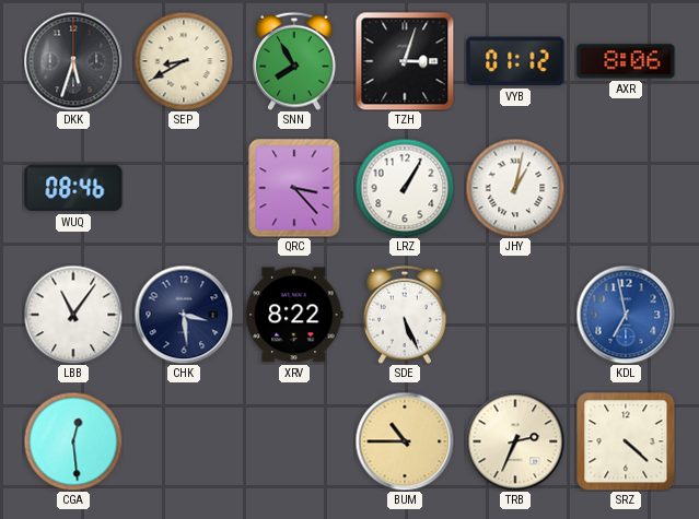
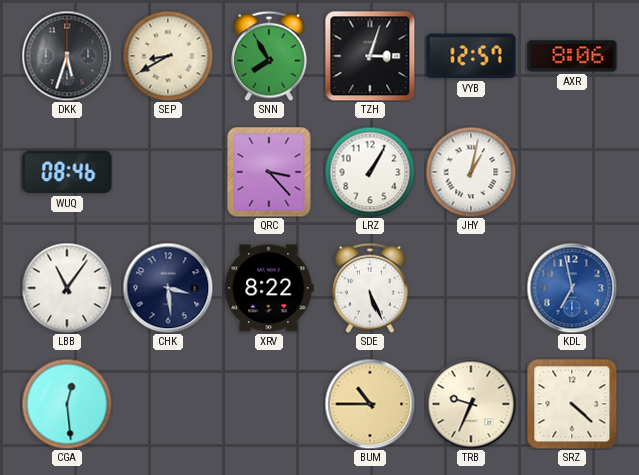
VYB: 01:12 -> 12:57
TRB: 2:34 -> 9:34
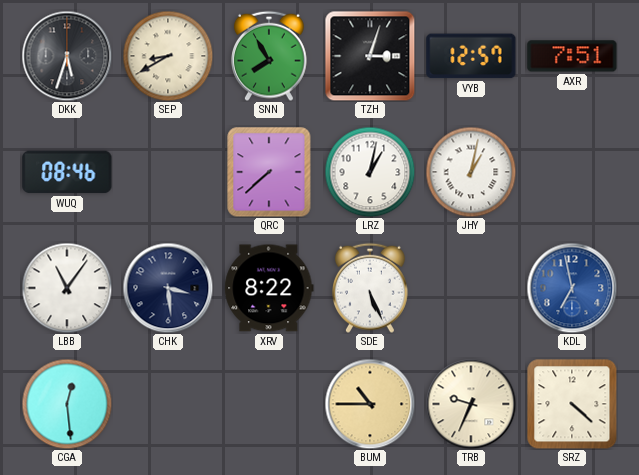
AXR: 8:06 -> 7:51
QRC: 3:23 -> 7:38
LRZ: 1:05 -> 1:02
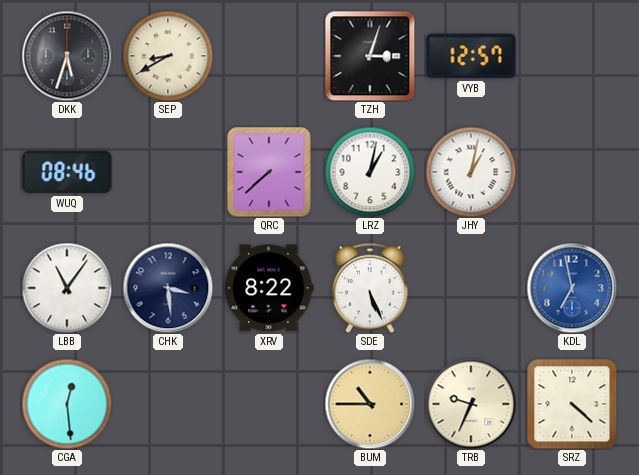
SNN: 7:55 -> none
AXR: 7:51 -> none
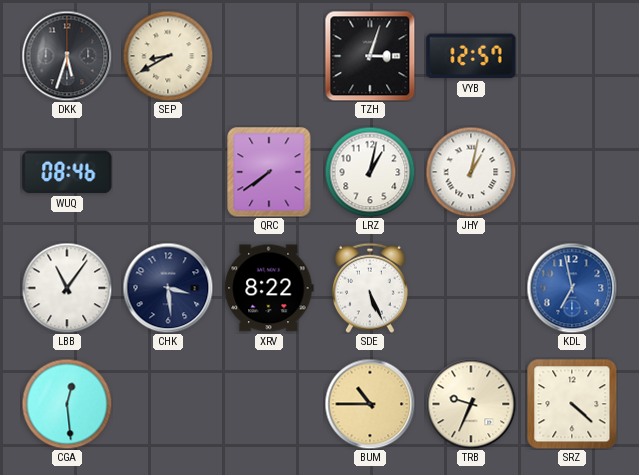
QRC: 7:38 -> 7:39
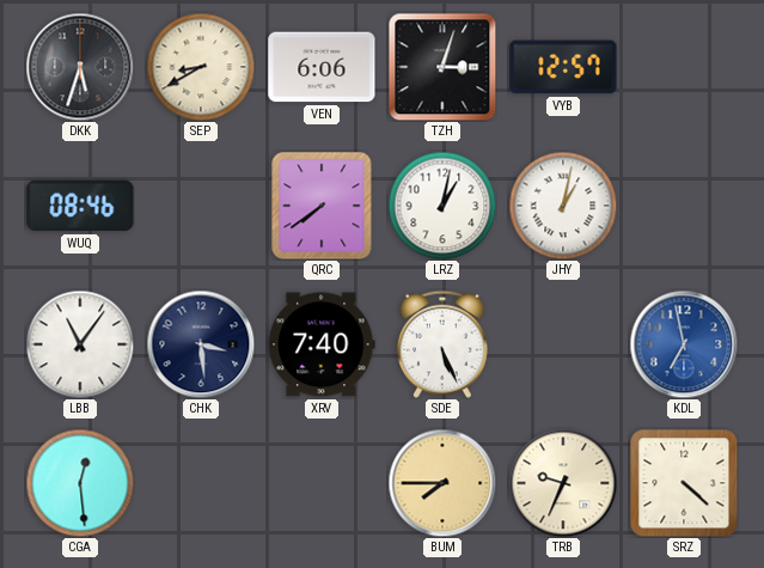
VEN: none -> 6:06
XRV: 8:22 -> 7:40
BUM: 10:45 -> 7:45
